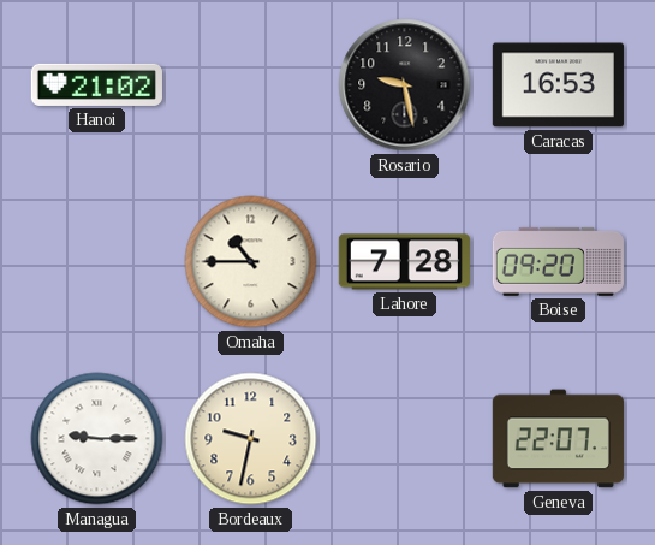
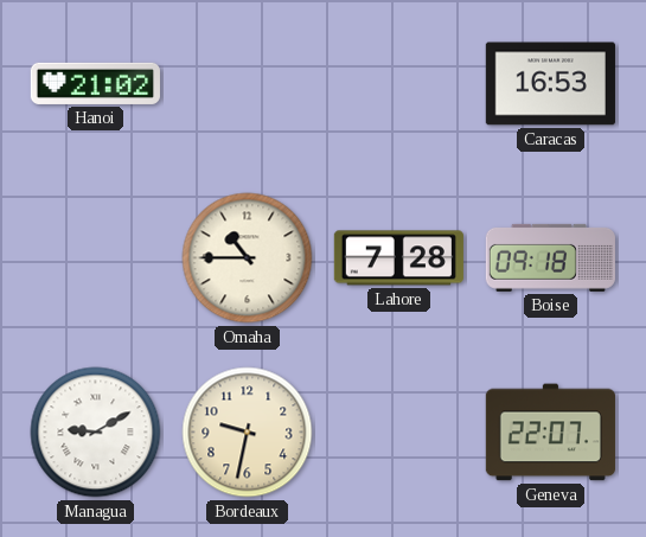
Rosario: 9:28 -> none
Boise: 09:20 -> 09:18
Managua: 9:15 -> 9:10
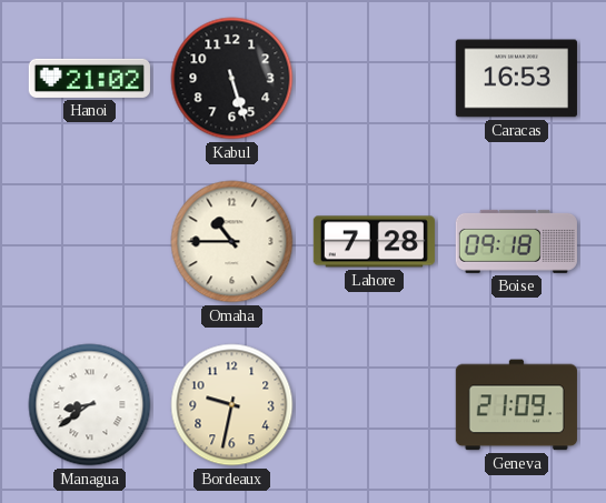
Kabul: none -> 5:27
Managua: 9:10 -> 8:39
Geneva: 22:07 -> 21:09
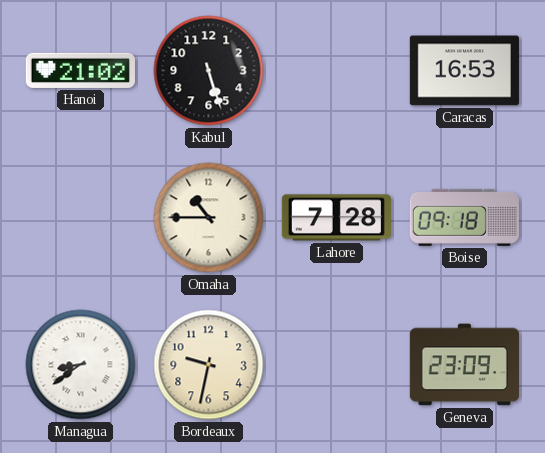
Geneva: 21:09 -> 23:09
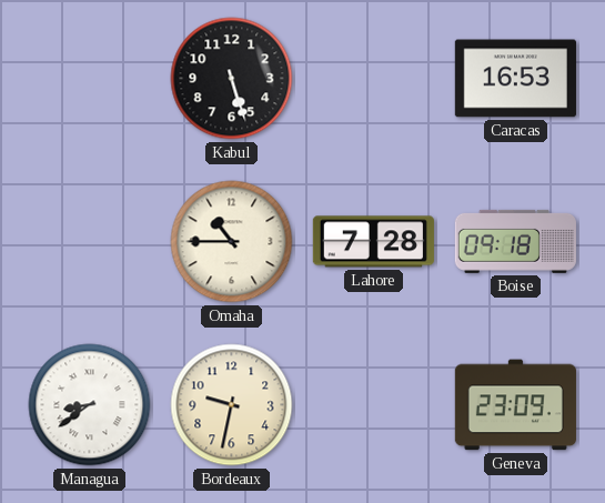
Hanoi: 21:02 -> none
